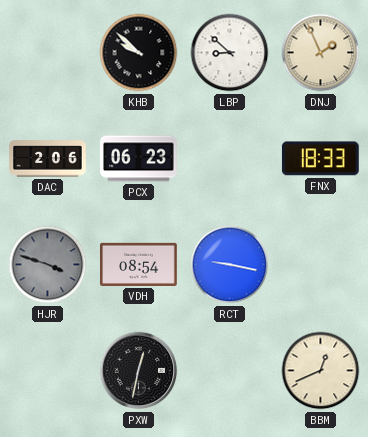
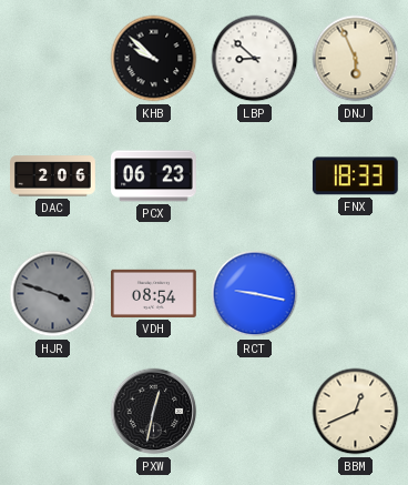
DNJ: 1:56 -> 5:56
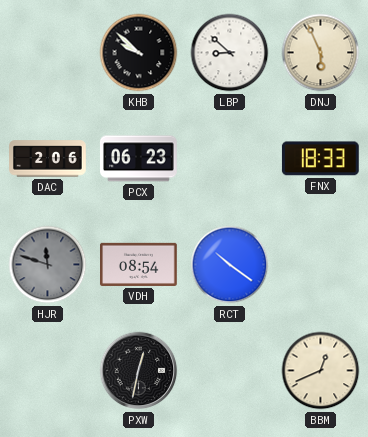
HJR: 3:48 -> 11:48
RCT: 9:17 -> 10:21
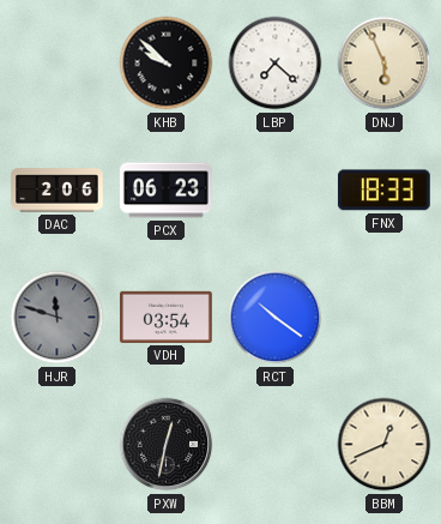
LBP: 8:52 -> 7:22
VDH: 08:54 -> 03:54
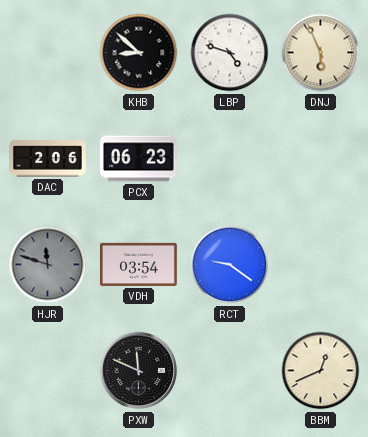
KHB: 9:52 -> 8:52
LBP: 7:22 -> 4:48
FNX: 18:33 -> none
RCT: 10:21 -> 9:21
PXW: 12:32 -> 11:49
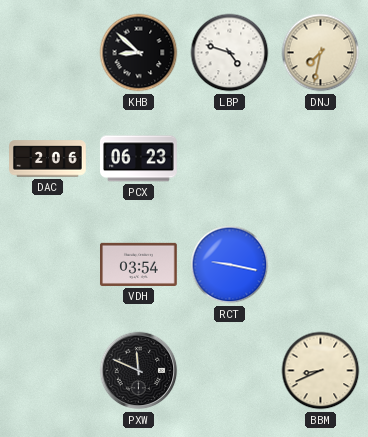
DNJ: 5:56 -> 7:32
HJR: 11:48 -> none
RCT: 9:21 -> 9:17
BBM: 12:41 -> 8:41
